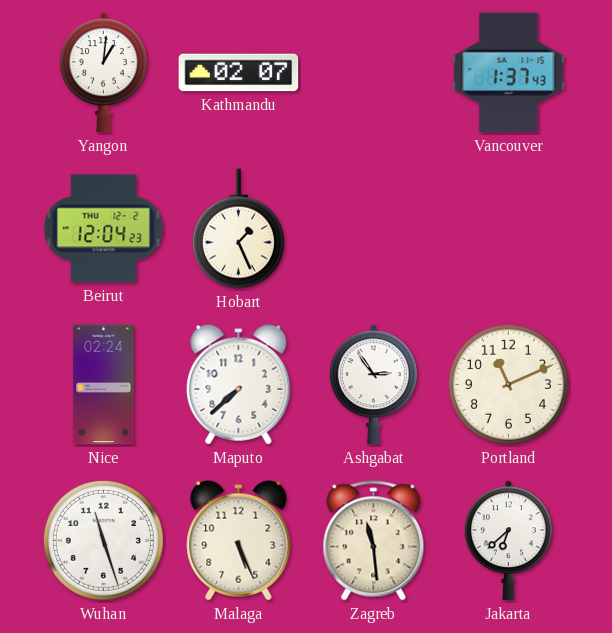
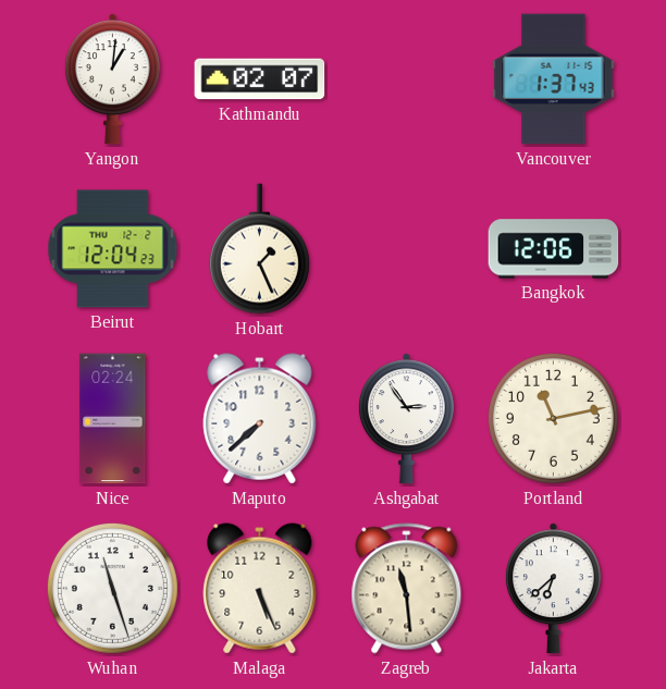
Bangkok: none -> 12:06
Portland: 11:11 -> 11:13
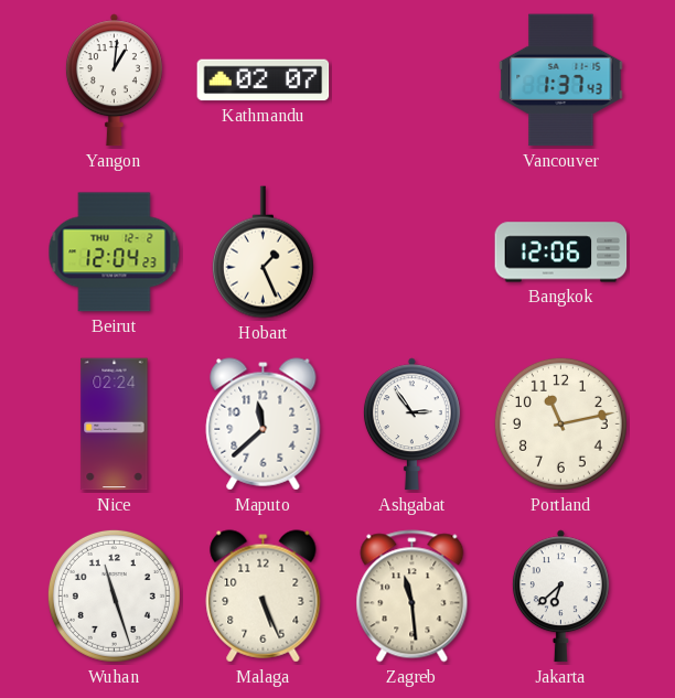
Maputo: 7:38 -> 11:38
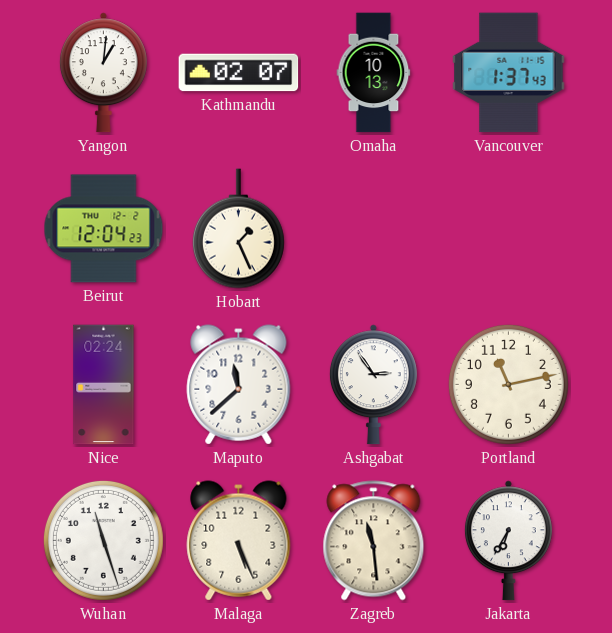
Omaha: none -> 10:13
Bangkok: 12:06 -> none
Jakarta: 6:38 -> 6:35
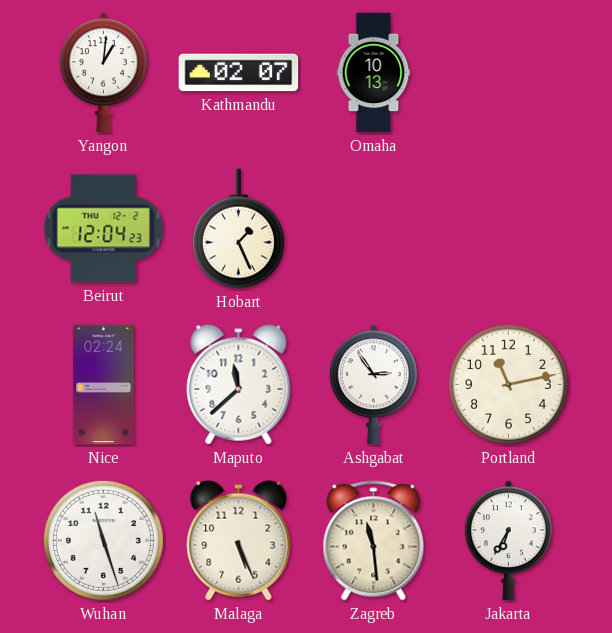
Vancouver: 1:37 -> none
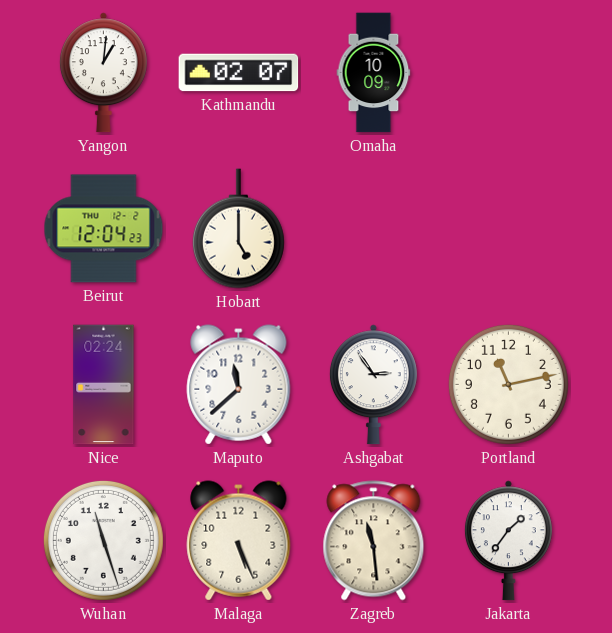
Omaha: 10:13 -> 10:09
Hobart: 1:26 -> 5:00
Jakarta: 6:35 -> 1:36
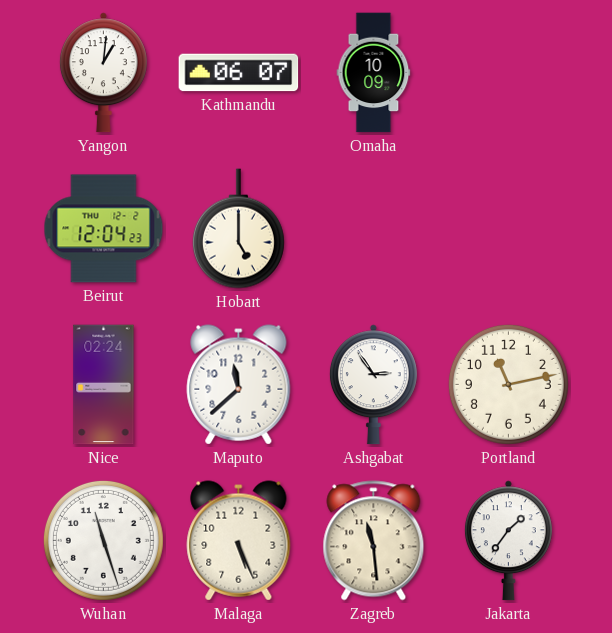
Kathmandu: 02:07 -> 06:07
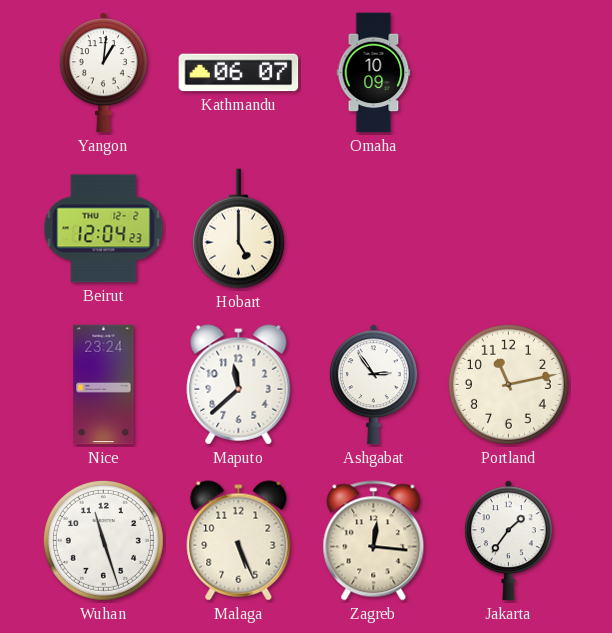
Nice: 02:24 -> 23:24
Zagreb: 11:29 -> 12:16
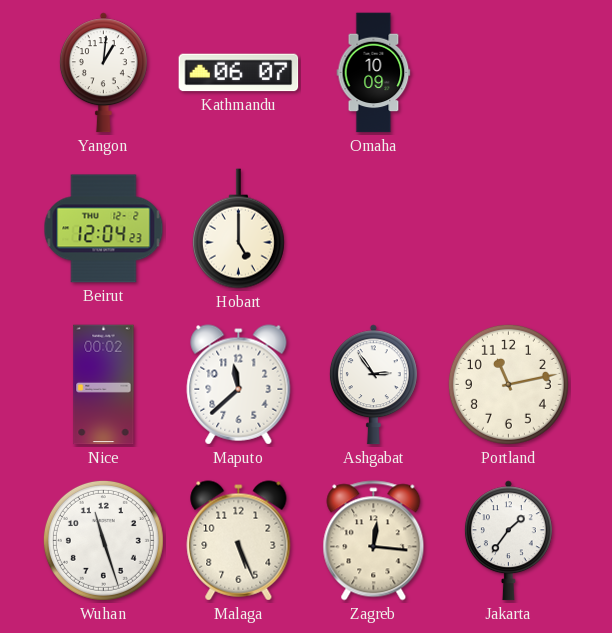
Nice: 23:24 -> 00:02
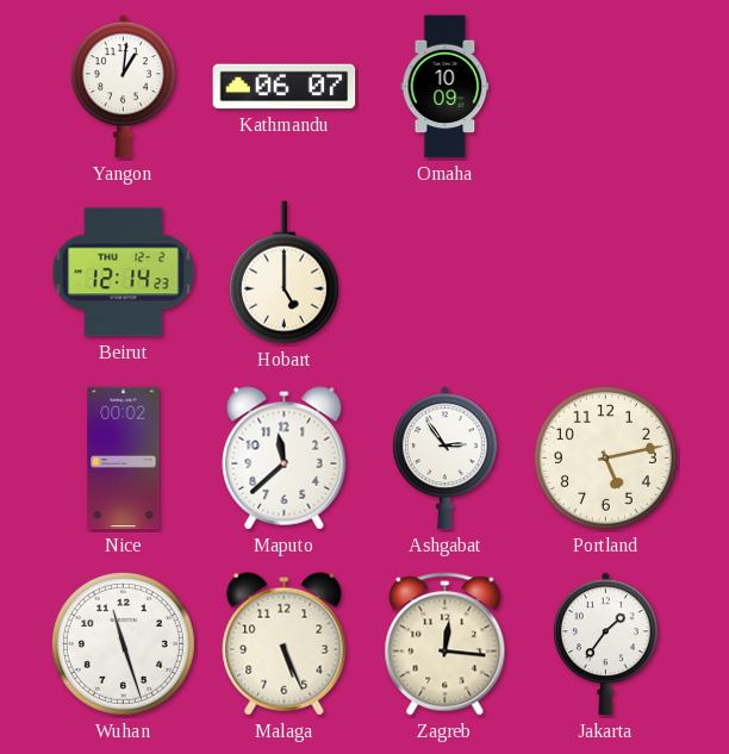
Beirut: 12:04 -> 12:14
Portland: 11:13 -> 5:13
